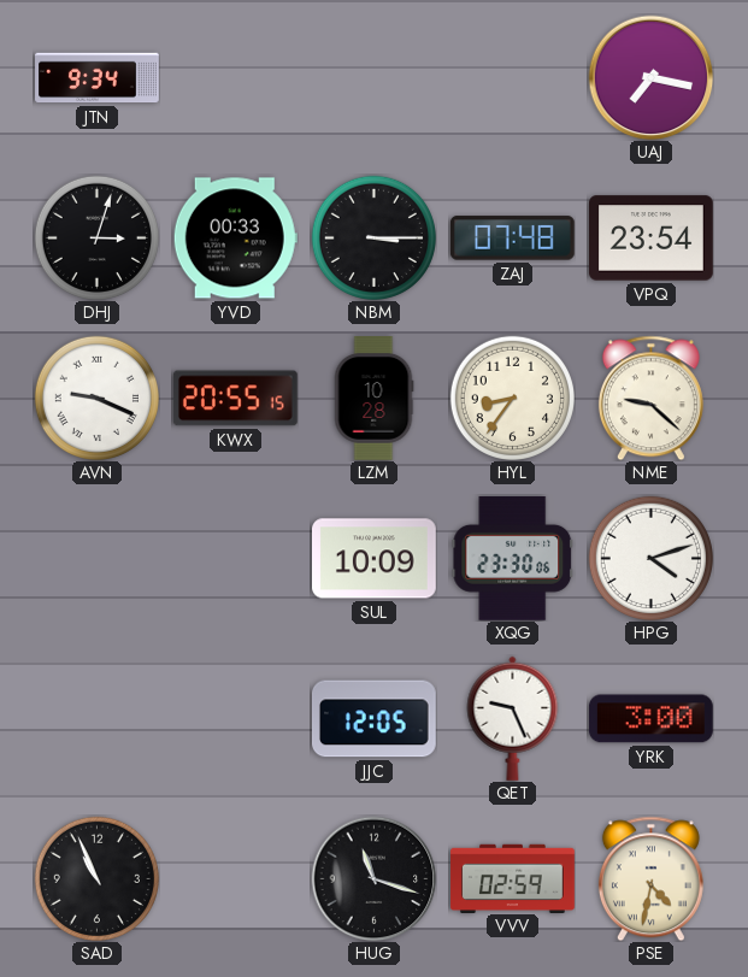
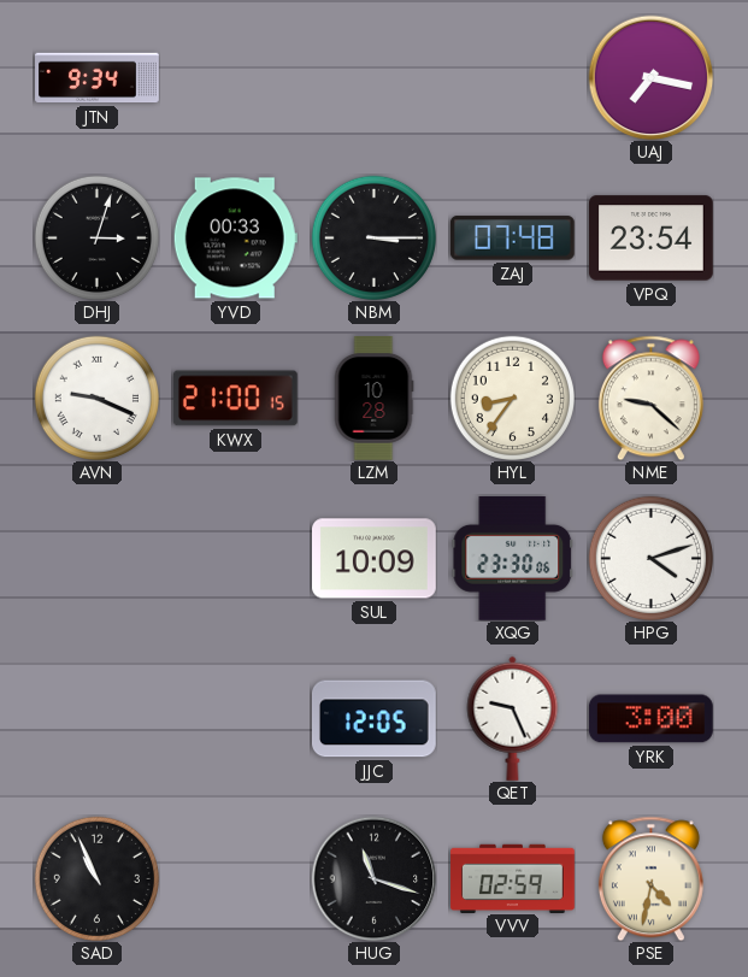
KWX: 20:55 -> 21:00
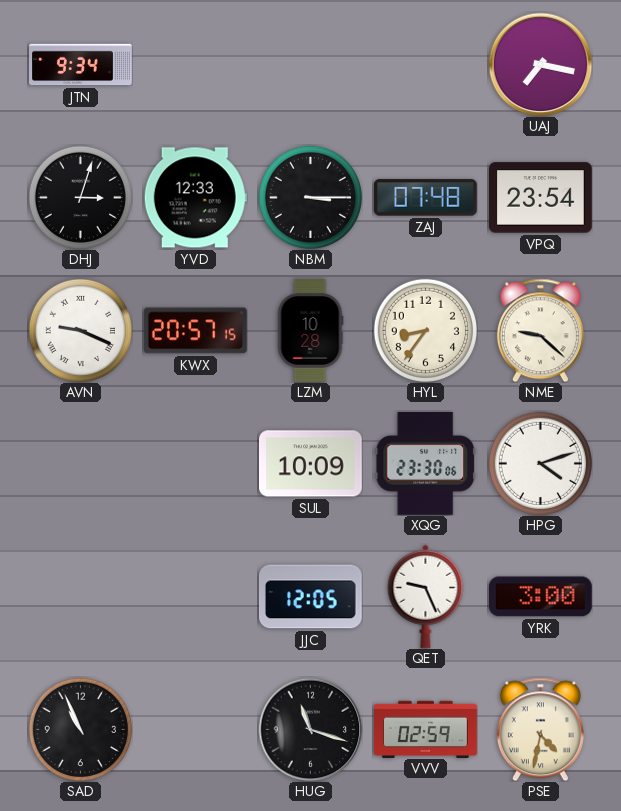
YVD: 00:33 -> 12:33
KWX: 21:00 -> 20:57
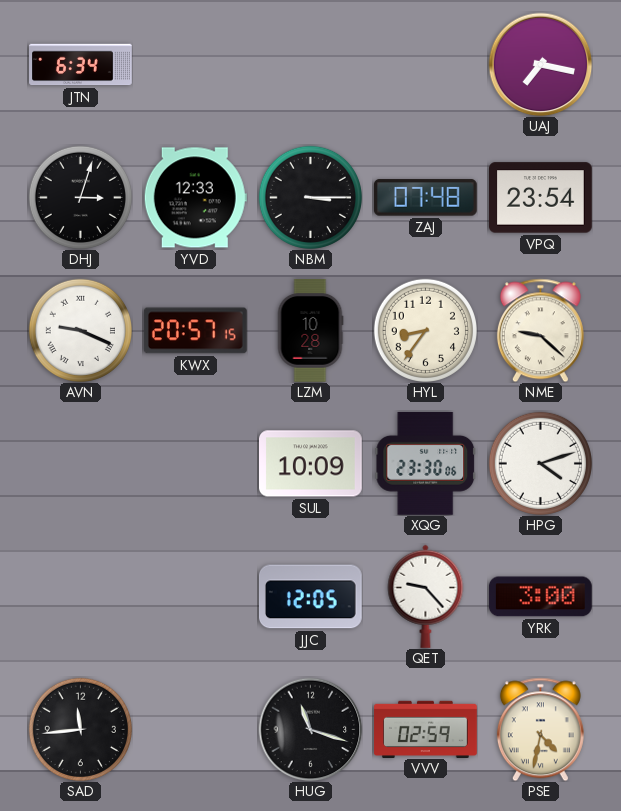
JTN: 9:34 -> 6:34
QET: 9:26 -> 9:23
SAD: 10:56 -> 11:44
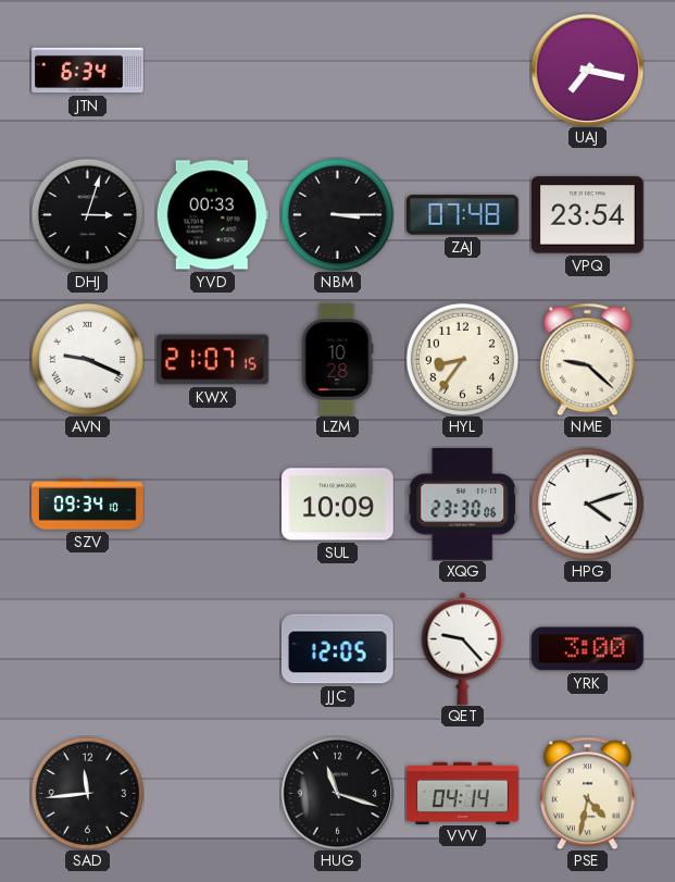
YVD: 12:33 -> 00:33
KWX: 20:57 -> 21:07
SZV: none -> 09:34
VVV: 02:59 -> 04:14
